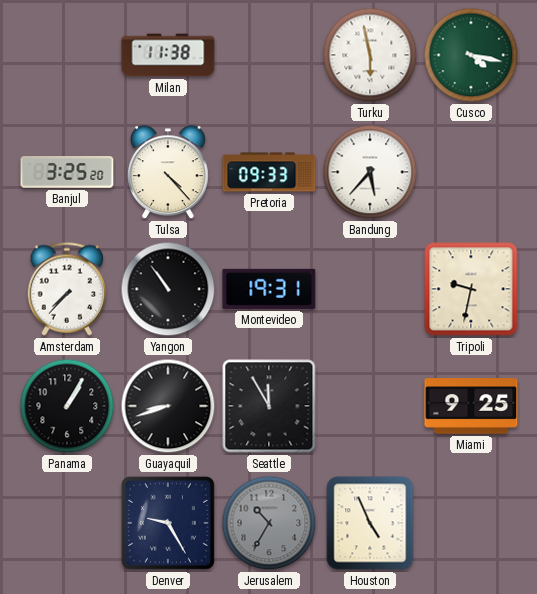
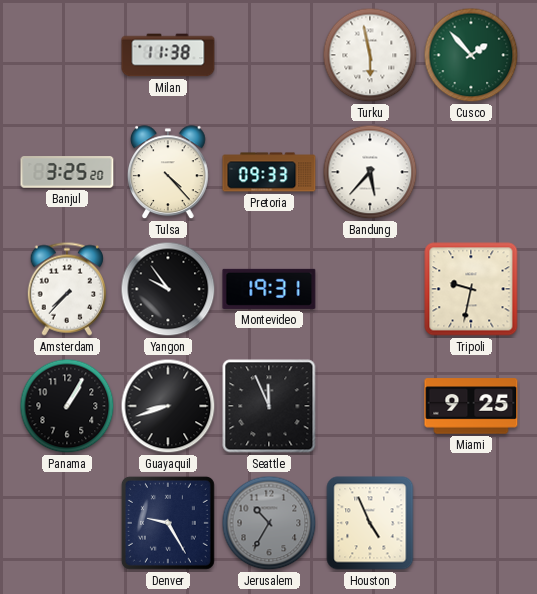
Cusco: 4:17 -> 1:53
Yangon: 10:54 -> 9:54
Seattle: 11:55 -> 11:56
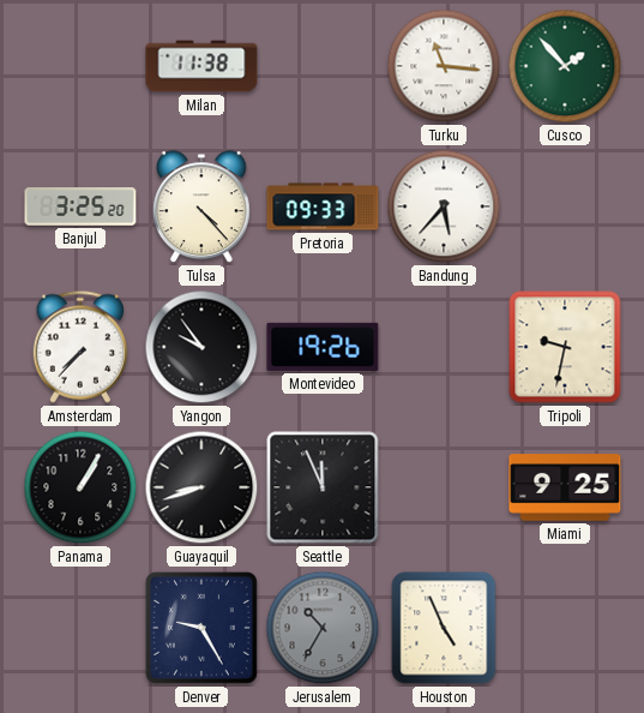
Turku: 5:58 -> 11:16
Montevideo: 19:31 -> 19:26
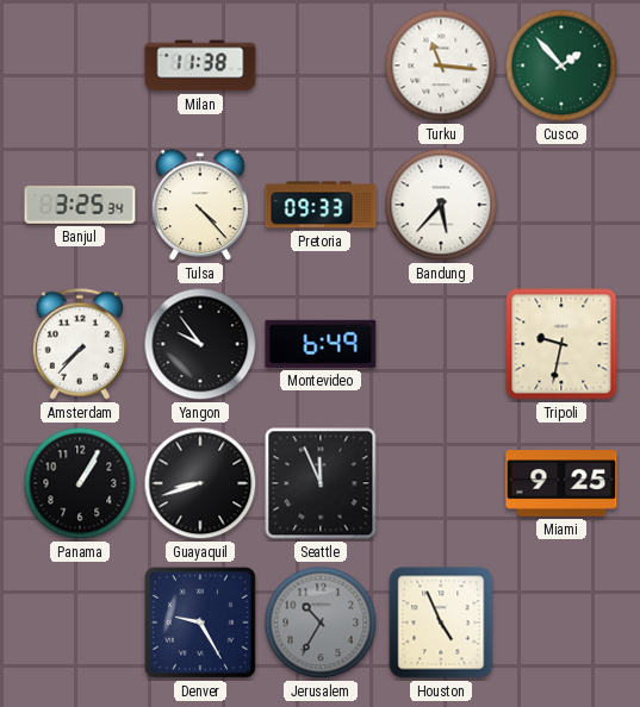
Banjul: 3:25:20 -> 3:25:34
Montevideo: 19:26 -> 6:49
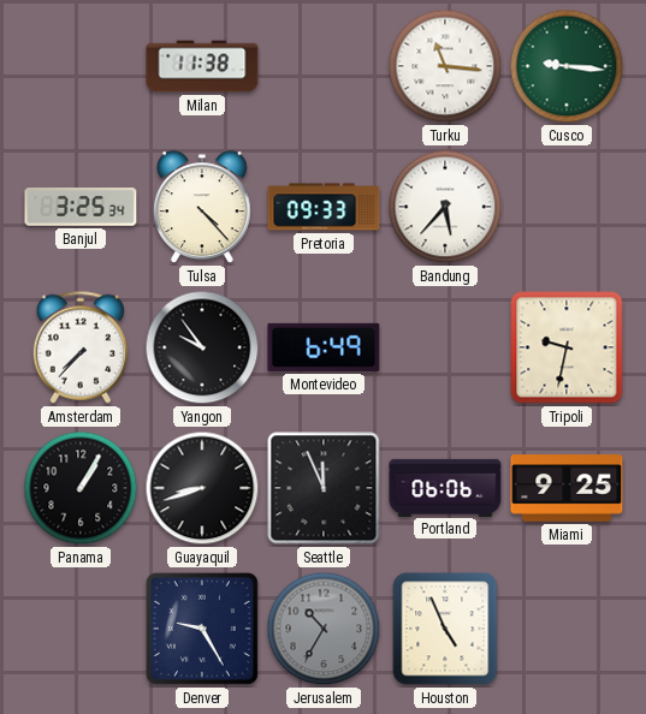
Cusco: 1:53 -> 9:16
Portland: none -> 06:06
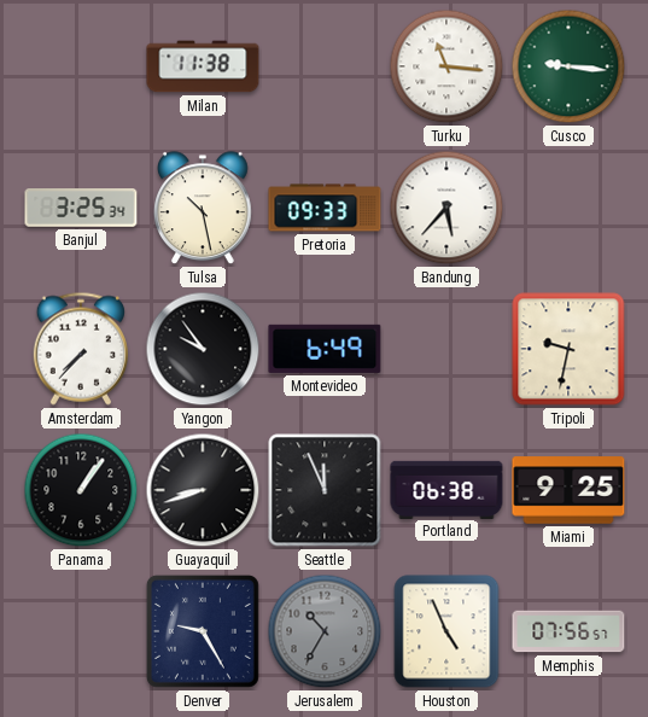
Tulsa: 4:23 -> 10:28
Panama: 1:05 -> 1:06
Portland: 06:06 -> 06:38
Memphis: none -> 07:56
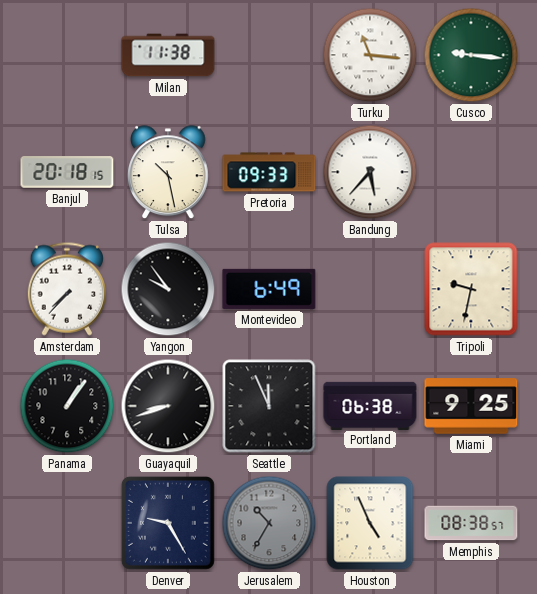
Banjul: 3:25 -> 20:18
Memphis: 07:56 -> 08:38
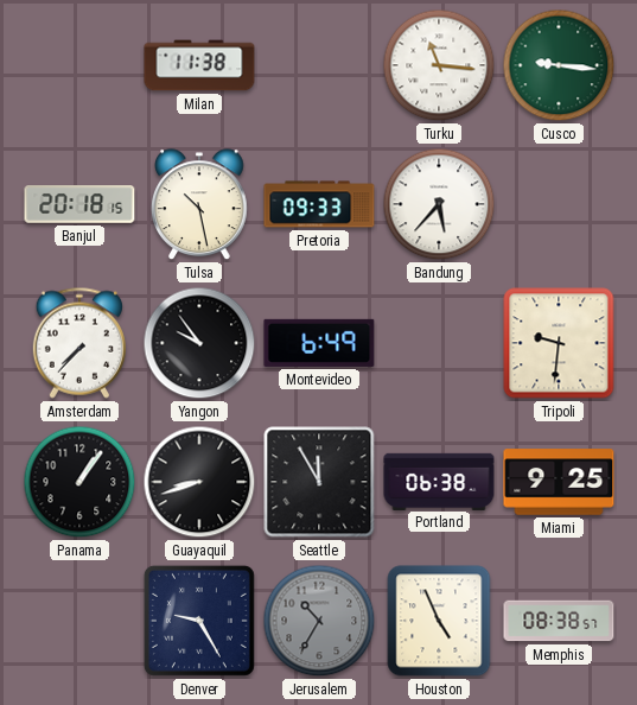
Tripoli: 9:32 -> 9:31
Seattle: 11:56 -> 11:55
